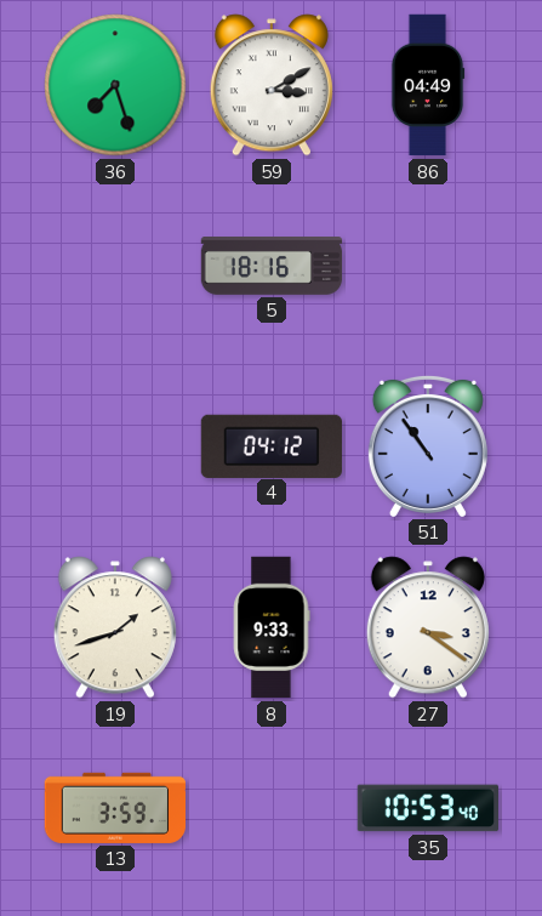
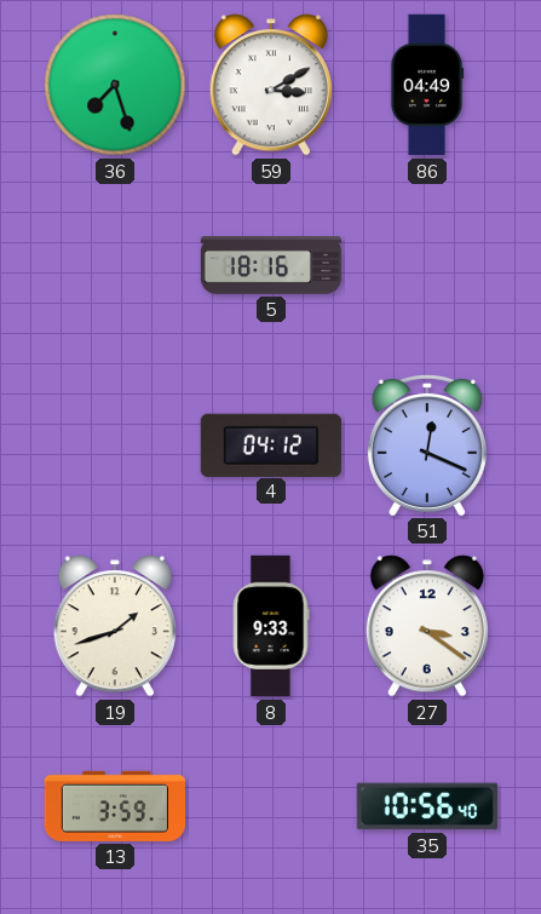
51: 10:54 -> 12:19
35: 10:53 -> 10:56
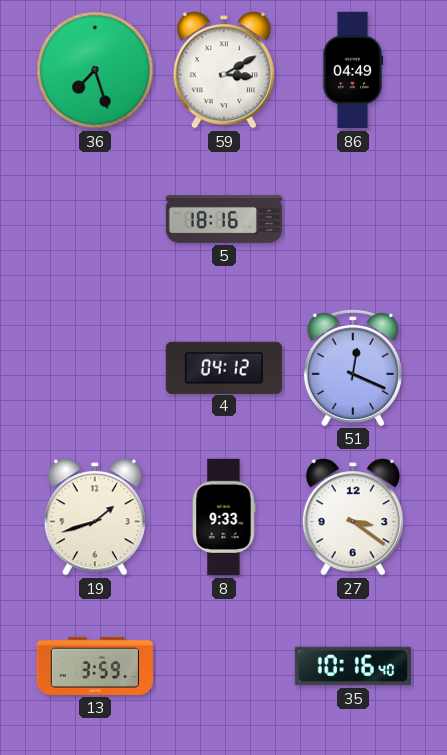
35: 10:56 -> 10:16
